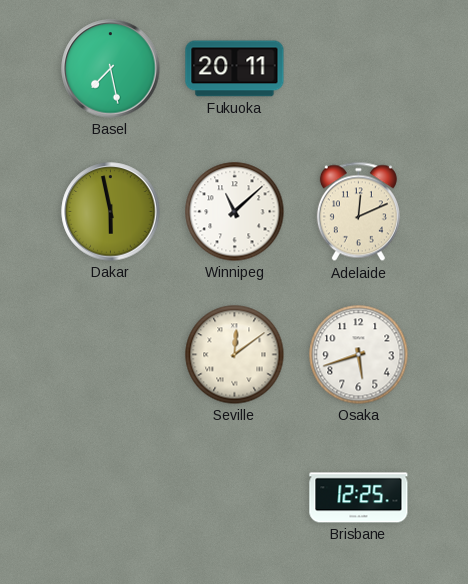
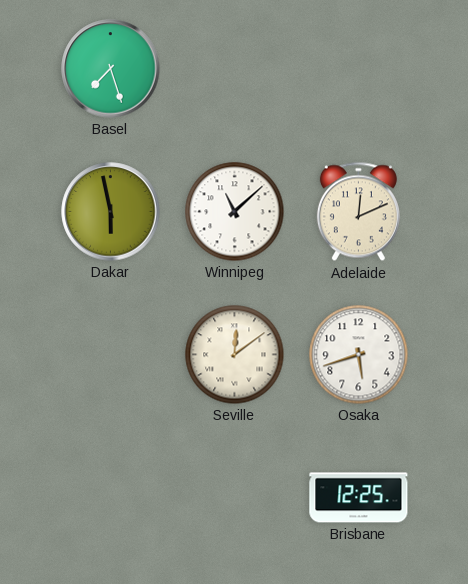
Basel: 7:28 -> 7:27
Fukuoka: 20:11 -> none
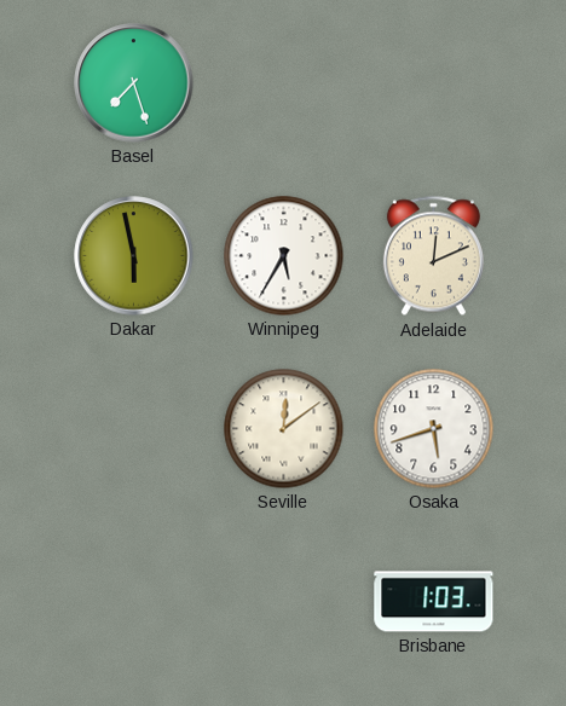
Winnipeg: 11:08 -> 5:35
Brisbane: 12:25 -> 1:03
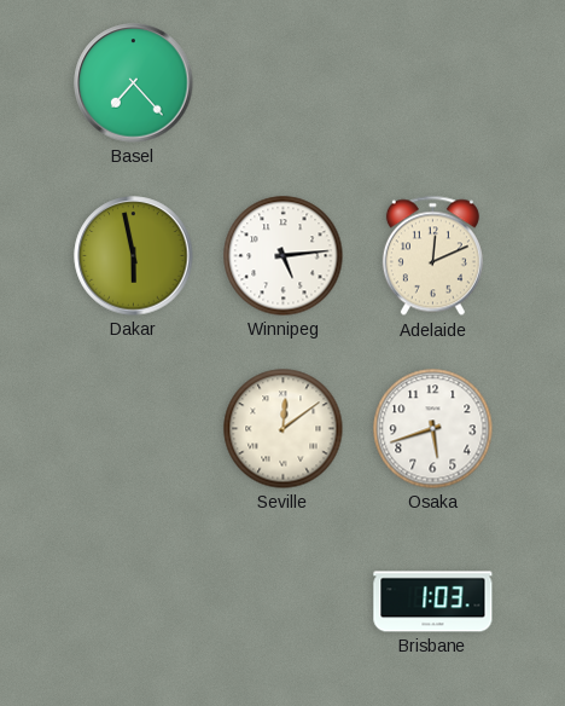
Basel: 7:27 -> 7:23
Winnipeg: 5:35 -> 5:14
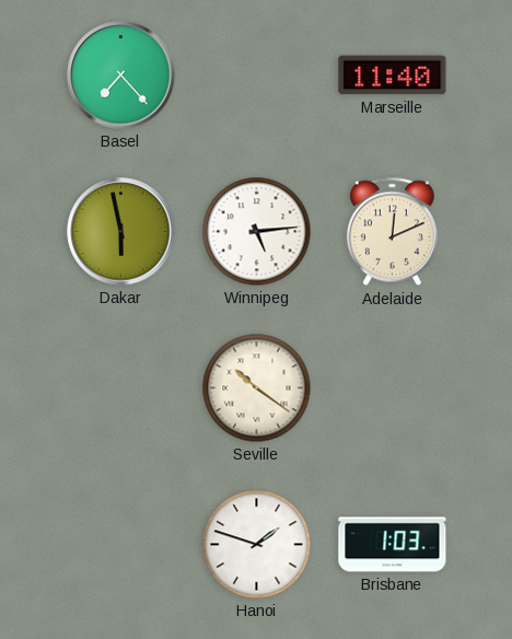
Marseille: none -> 11:40
Seville: 12:09 -> 10:21
Osaka: 5:42 -> none
Hanoi: none -> 1:48
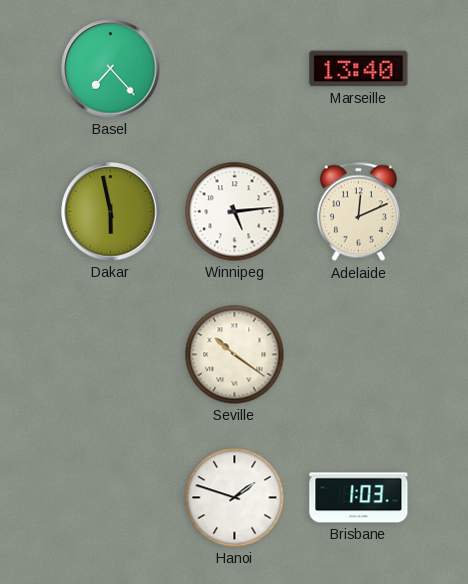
Marseille: 11:40 -> 13:40
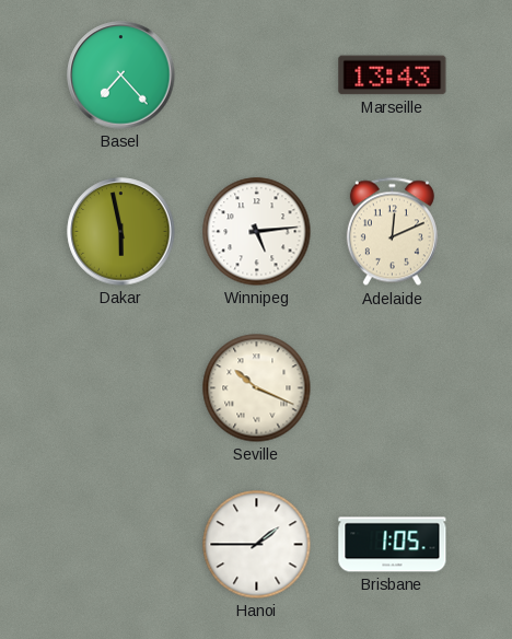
Marseille: 13:40 -> 13:43
Seville: 10:21 -> 10:19
Hanoi: 1:48 -> 1:45
Brisbane: 1:03 -> 1:05
